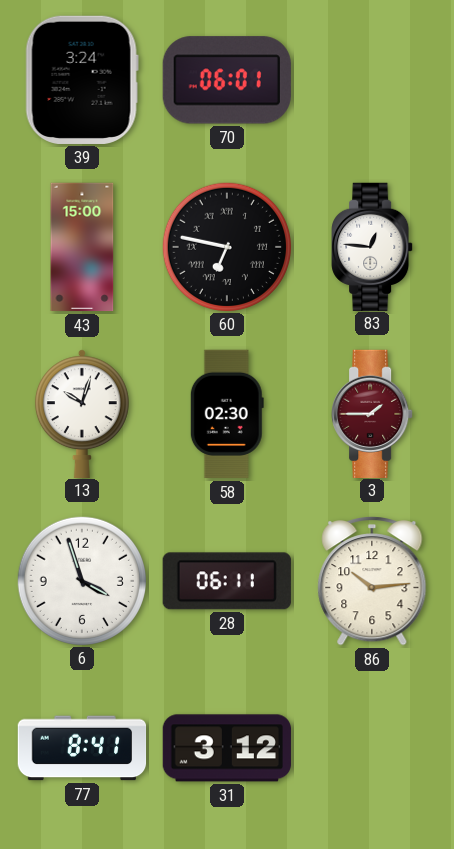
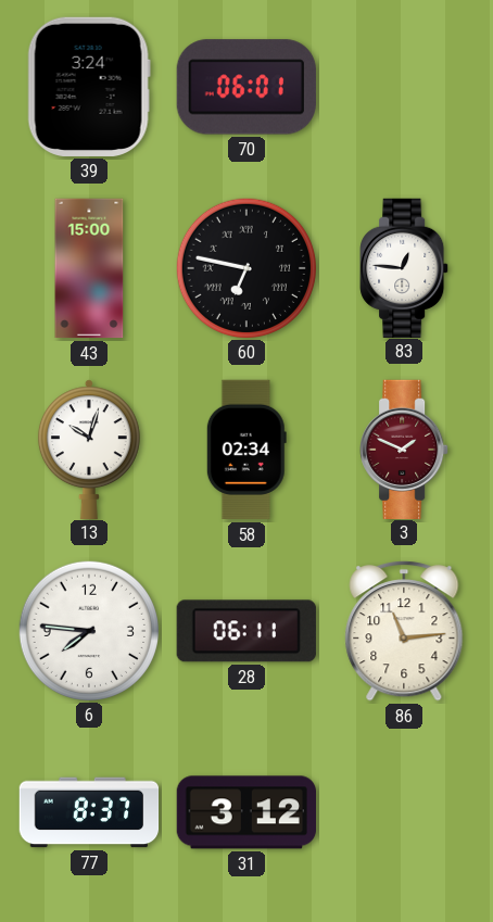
58: 02:30 -> 02:34
3: 1:45 -> 1:49
6: 3:57 -> 7:46
86: 10:14 -> 11:14
77: 8:41 -> 8:37
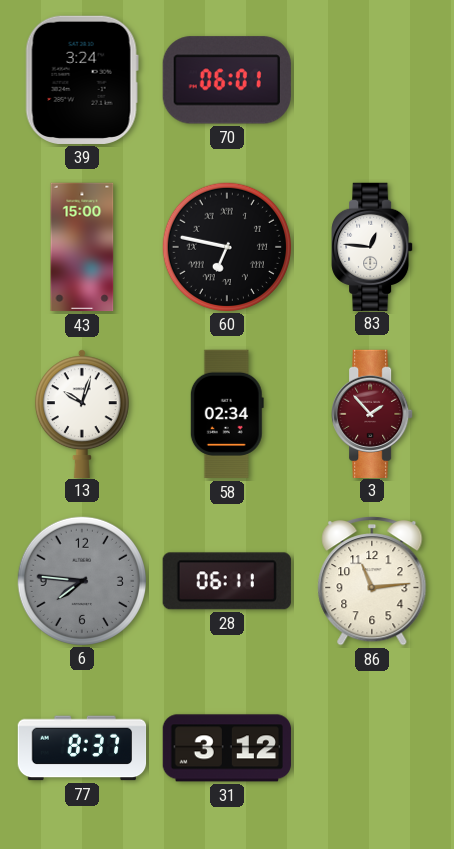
3: 1:49 -> 1:53
6 dial: white -> grey
